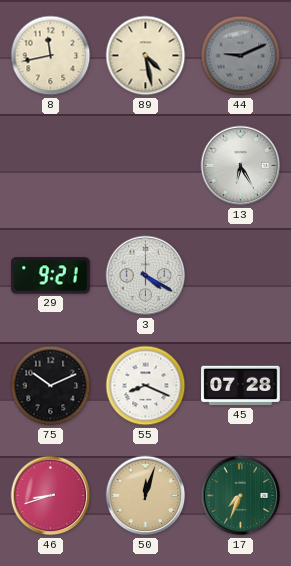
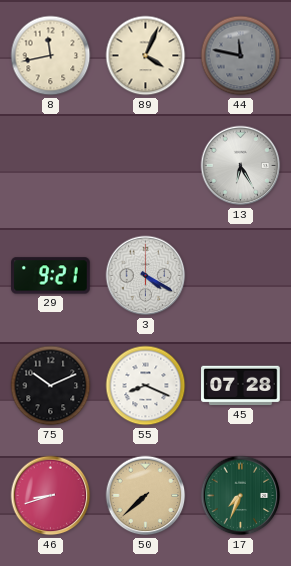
89: 4:28 -> 4:04
44: 9:11 -> 11:47
50: 12:03 -> 7:38
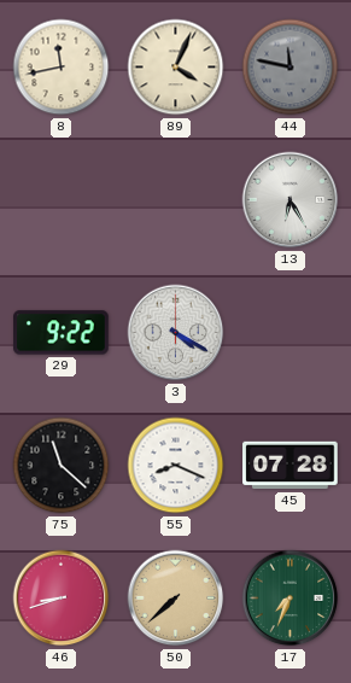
29: 9:21 -> 9:22
75: 10:11 -> 11:22
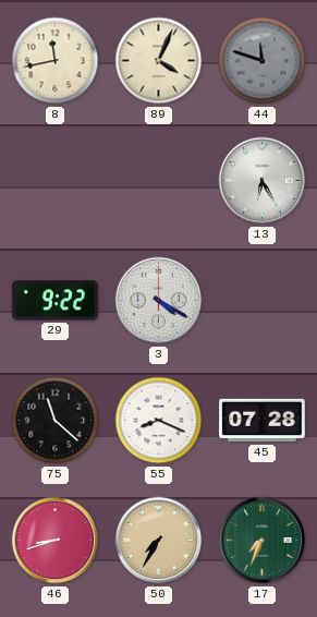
44: 11:47 -> 11:48
50: 7:38 -> 7:35
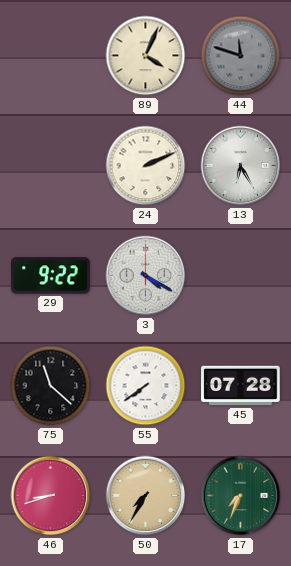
8: 11:43 -> none
24: none -> 2:11
55: 8:19 -> 7:39
